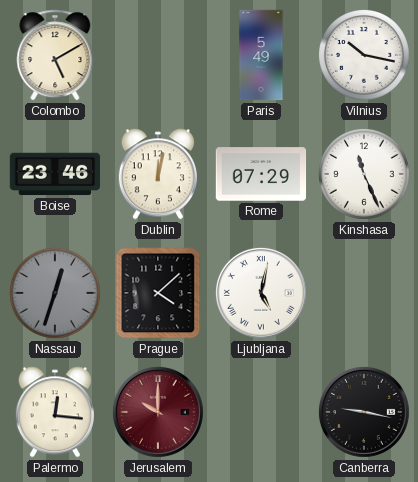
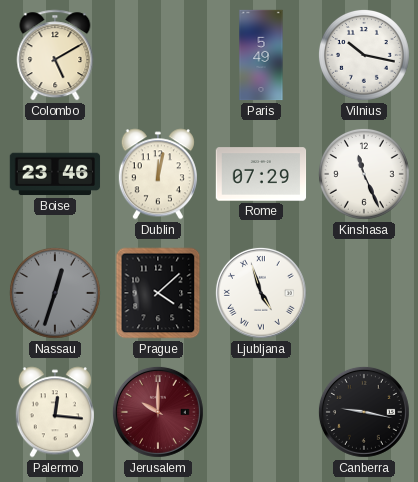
Ljubljana: 5:02 -> 4:57
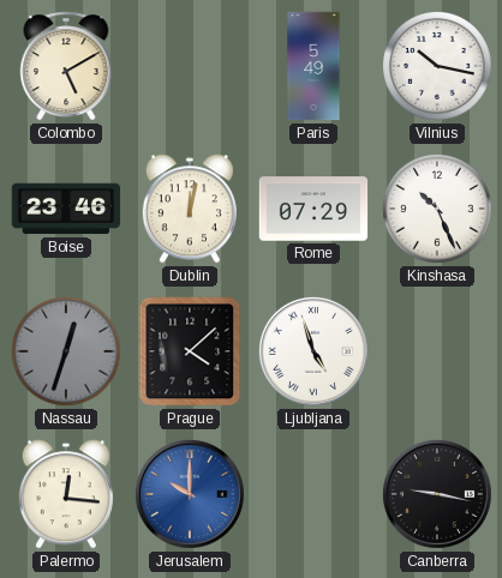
Kinshasa: 11:26 -> 10:26
Jerusalem dial: burgundy -> blue
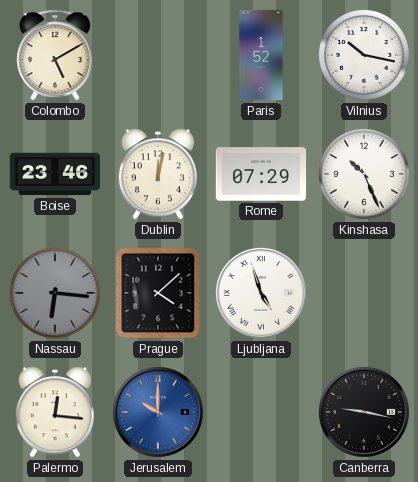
Paris: 5:49 -> 1:52
Nassau: 12:33 -> 6:16
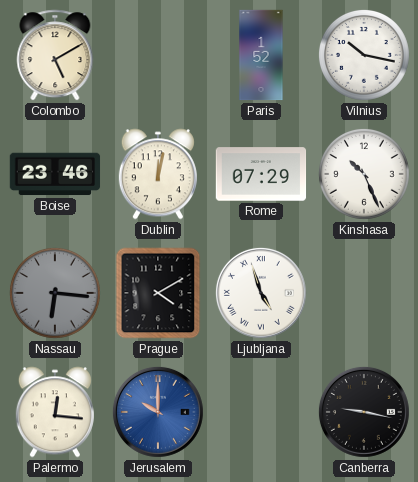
Prague: 4:08 -> 4:10
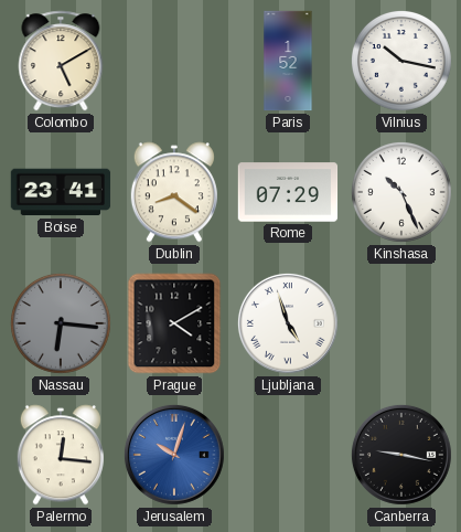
Boise: 23:46 -> 23:41
Dublin: 12:02 -> 8:21
Jerusalem: 10:00 -> 10:03
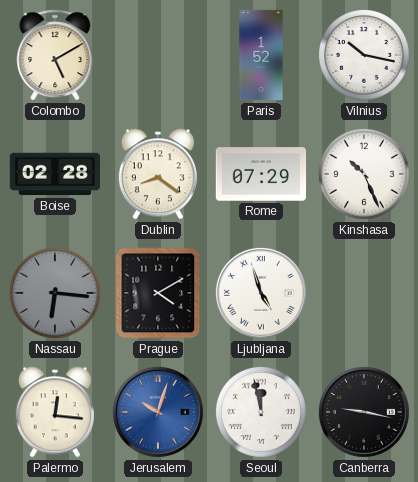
Boise: 23:41 -> 02:28
Seoul: none -> 11:58
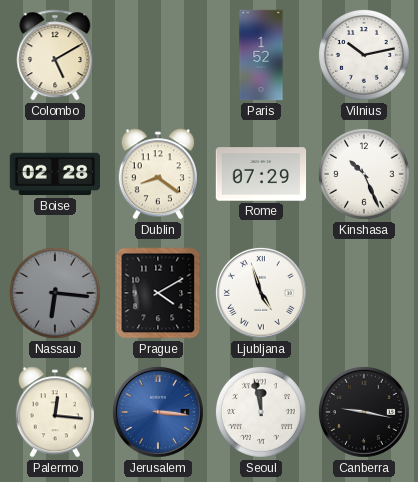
Vilnius: 10:17 -> 10:13
Jerusalem: 10:03 -> 3:16
